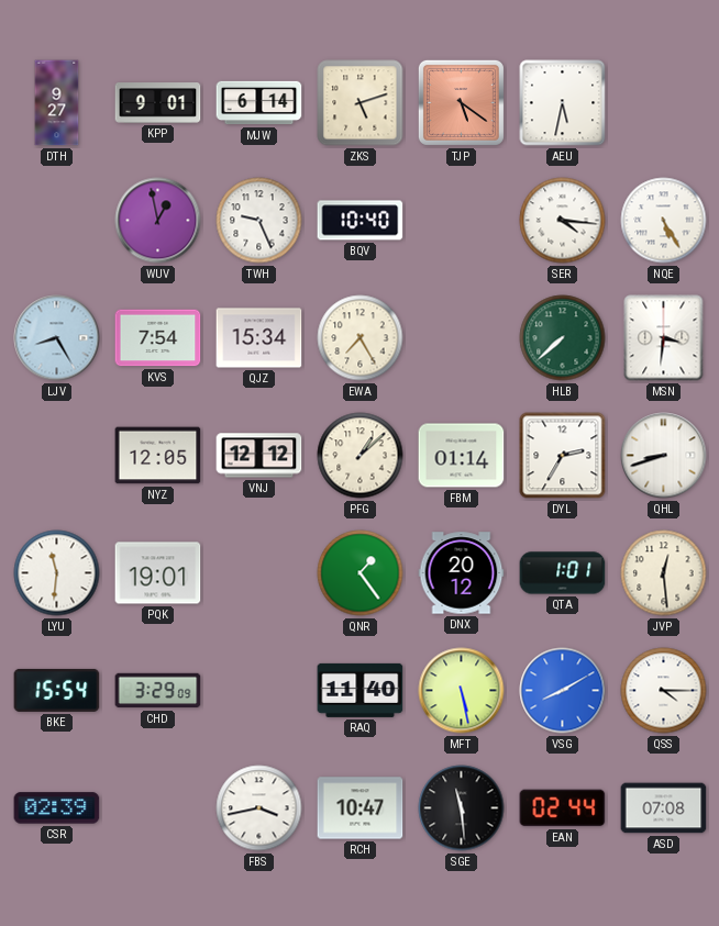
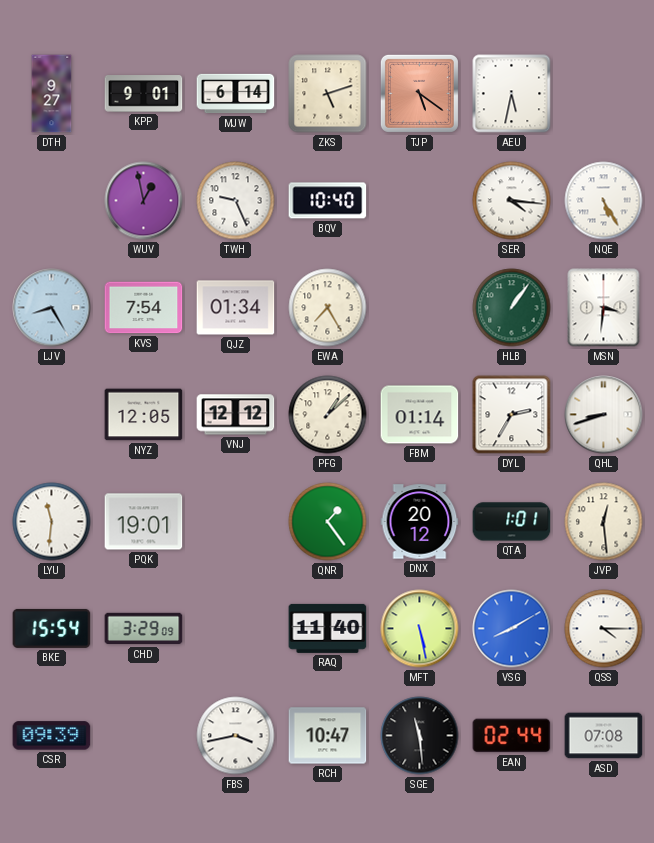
QJZ: 15:34 -> 01:34
HLB: 7:38 -> 1:06
CSR: 02:39 -> 09:39
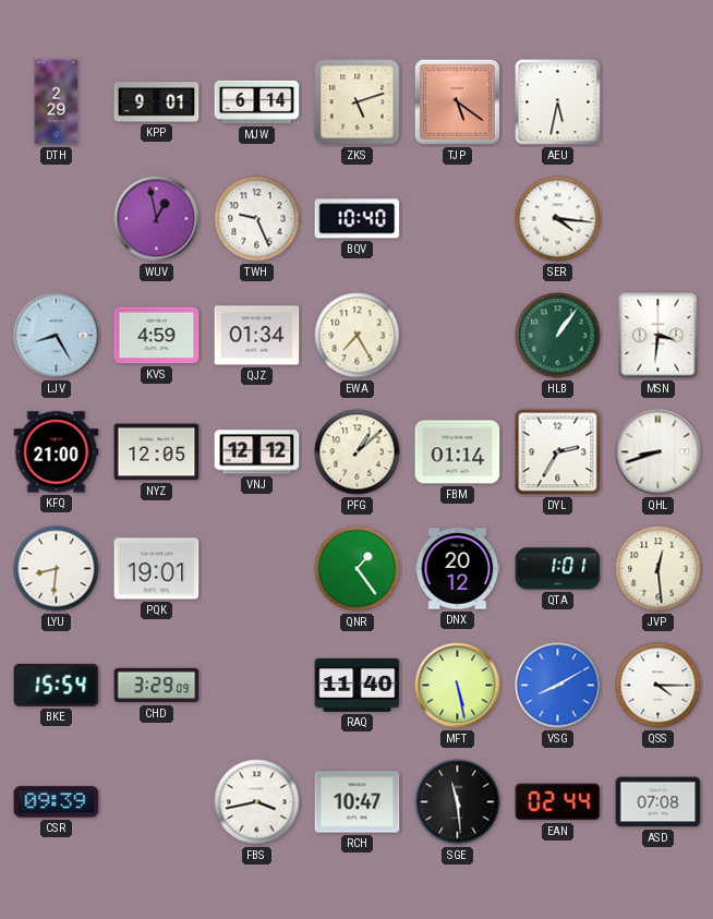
DTH: 9:27 -> 2:29
NQE: 5:25 -> none
KVS: 7:54 -> 4:59
KFQ: none -> 21:00
LYU: 11:31 -> 8:31
